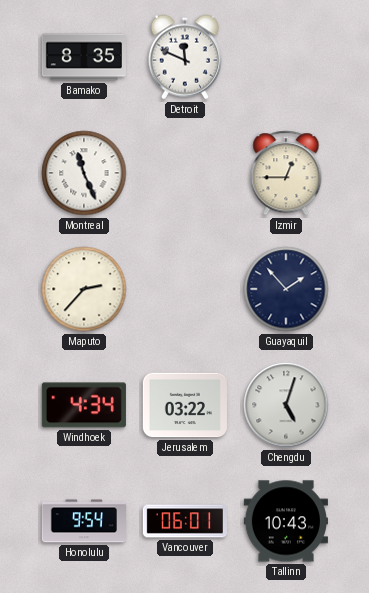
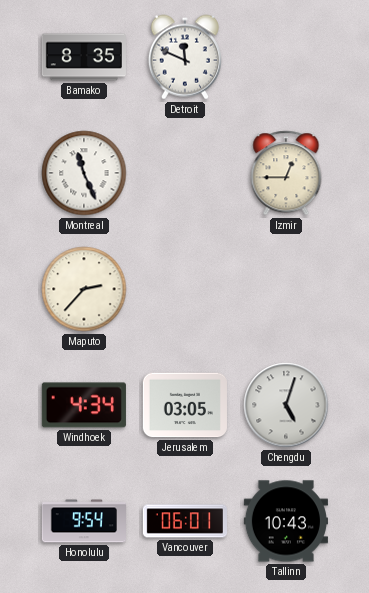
Guayaquil: 1:53 -> none
Jerusalem: 03:22 -> 03:05
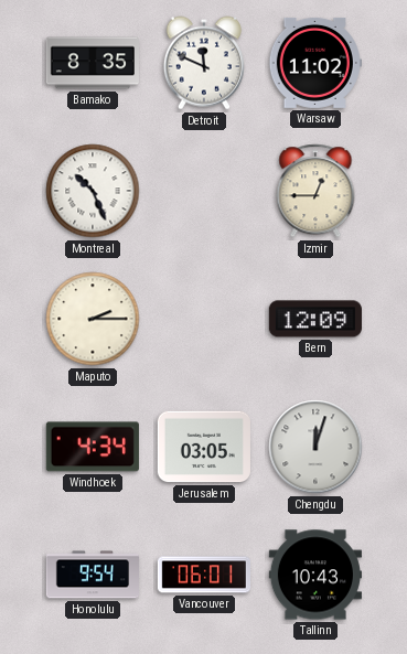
Warsaw: none -> 11:02
Montreal: 11:26 -> 10:26
Maputo: 2:37 -> 2:15
Bern: none -> 12:09
Chengdu: 5:03 -> 12:03
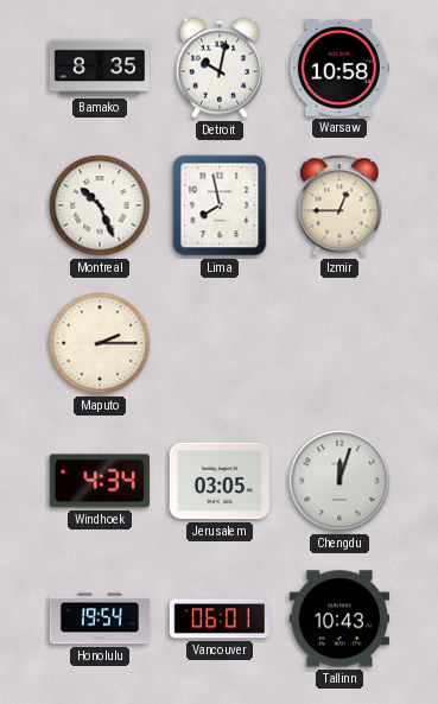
Detroit: 11:49 -> 10:02
Warsaw: 11:02 -> 10:58
Lima: none -> 7:58
Bern: 12:09 -> none
Honolulu: 9:54 -> 19:54
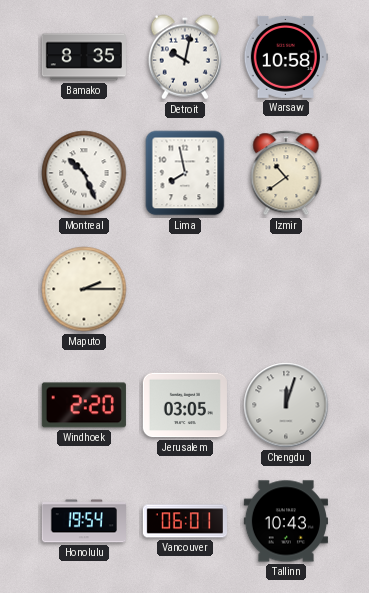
Izmir: 12:45 -> 10:39
Windhoek: 4:34 -> 2:20
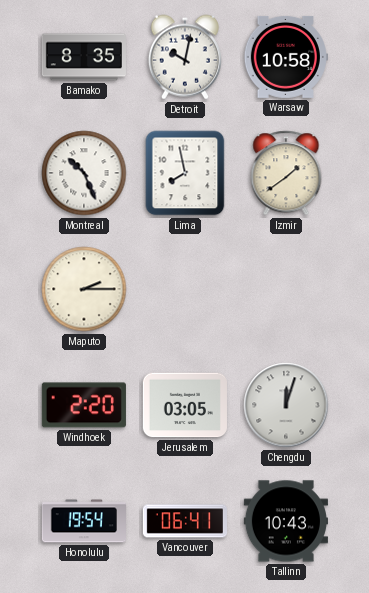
Izmir: 10:39 -> 1:39
Vancouver: 06:01 -> 06:41
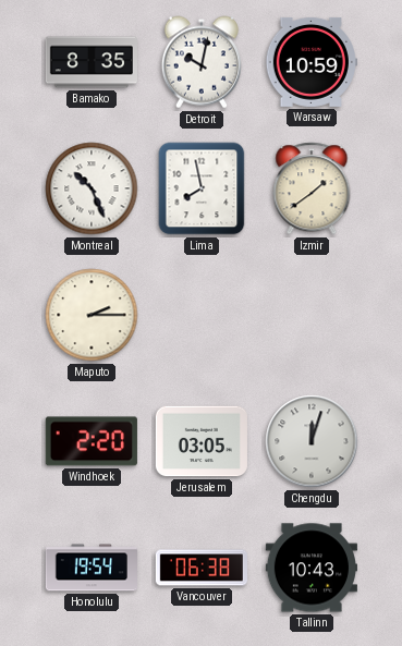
Warsaw: 10:58 -> 10:59
Vancouver: 06:41 -> 06:38
